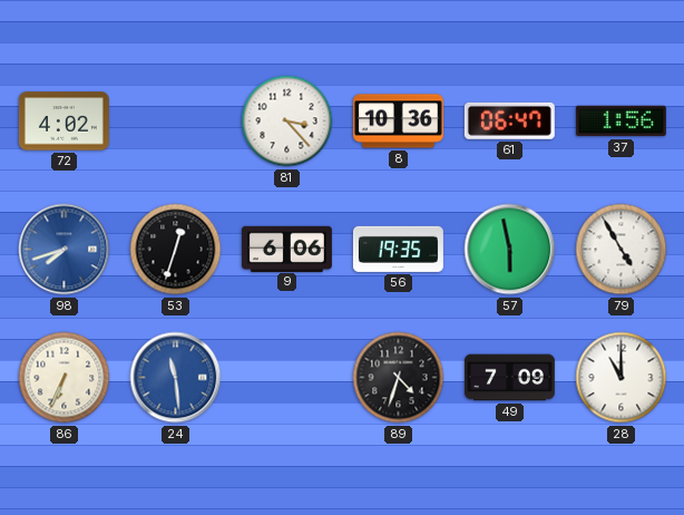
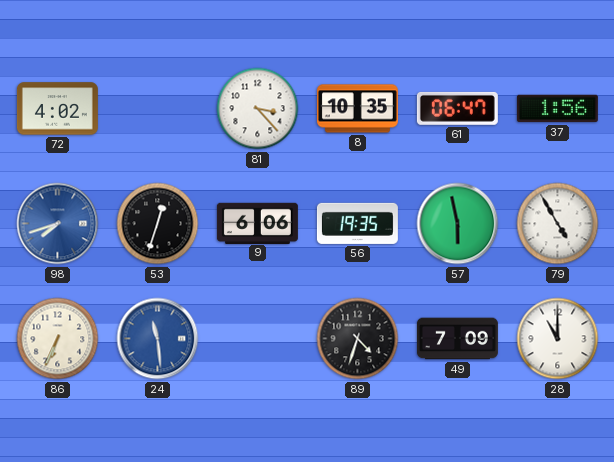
8: 10:36 -> 10:35
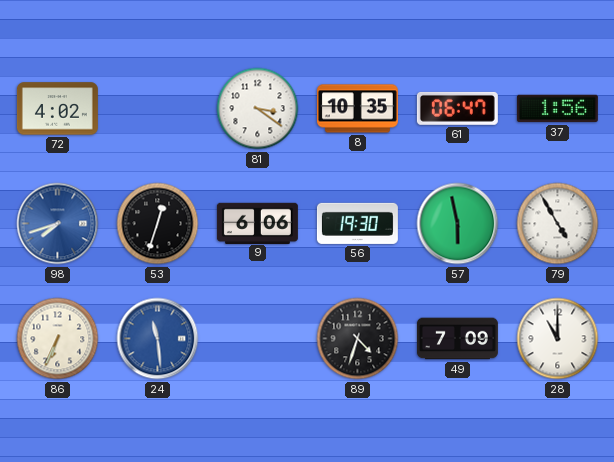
81: 3:23 -> 3:21
56: 19:35 -> 19:30
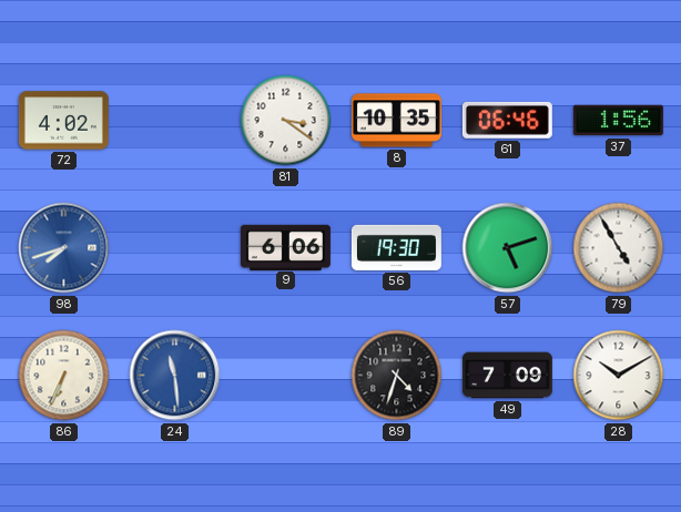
61: 06:47 -> 06:46
53: 12:33 -> none
57: 5:58 -> 5:12
28: 11:00 -> 10:10
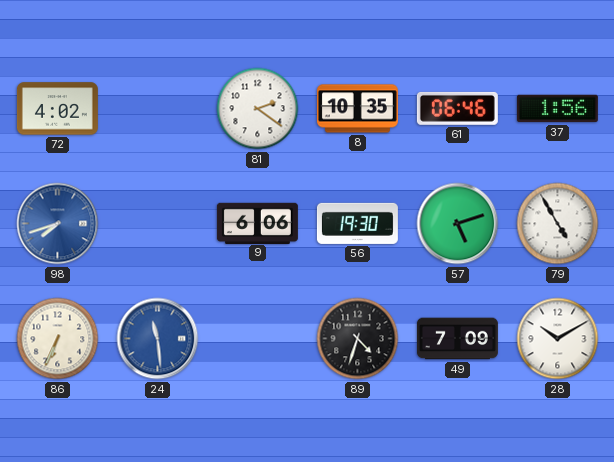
81: 3:21 -> 2:21
